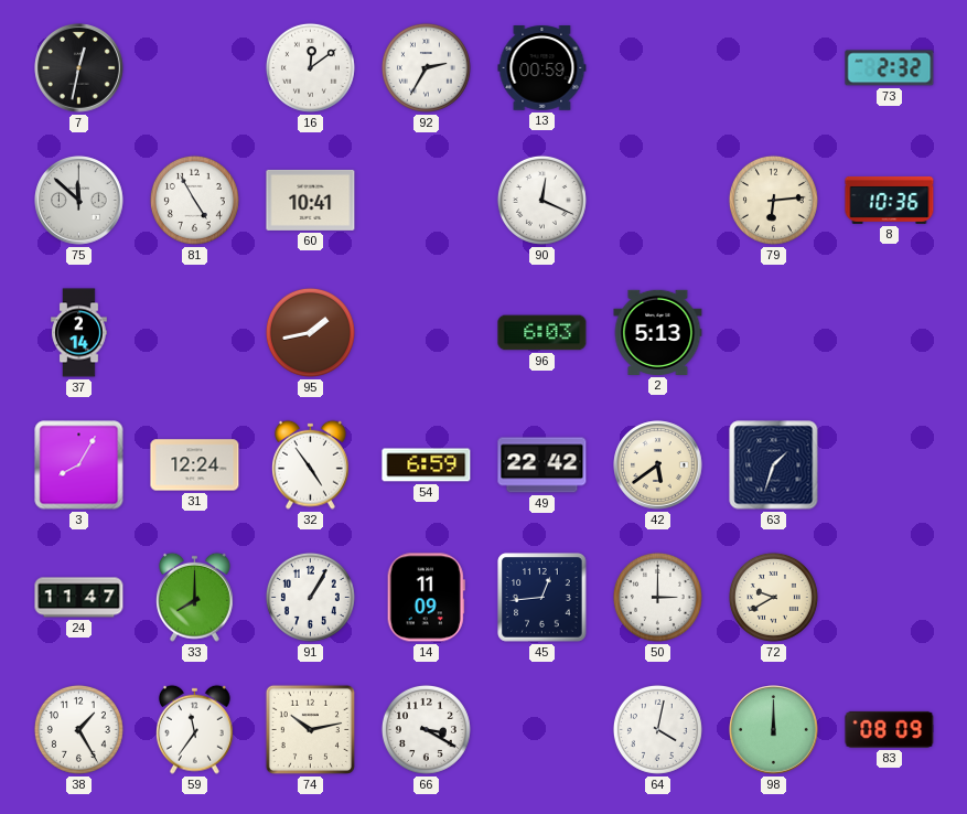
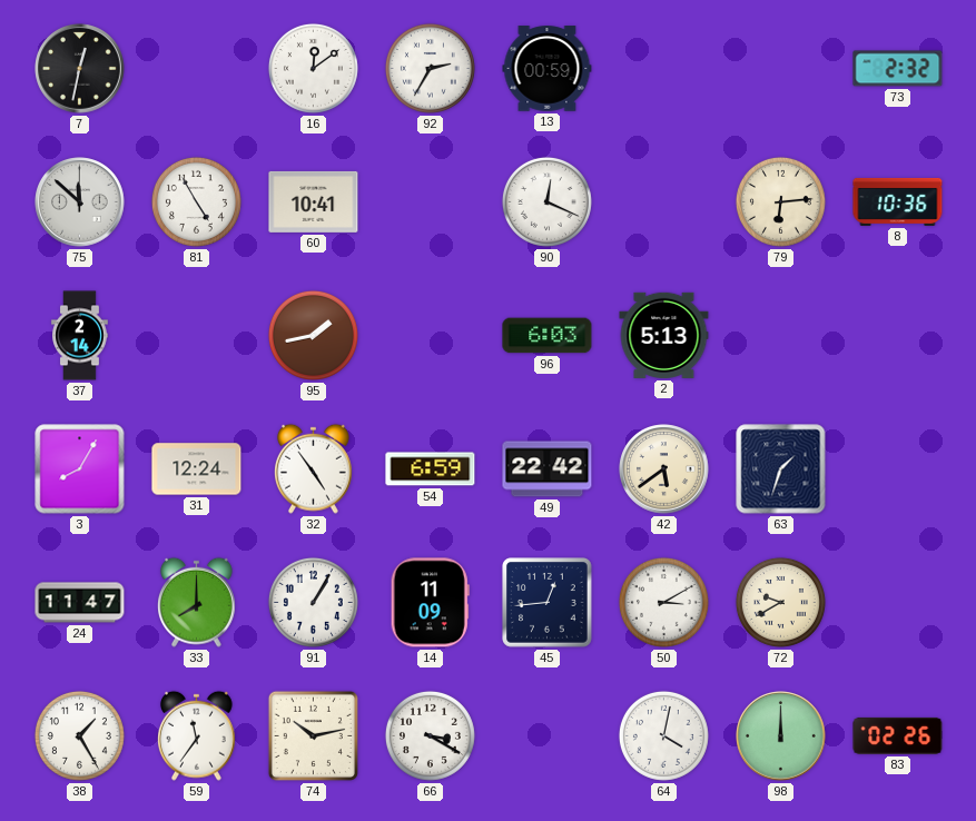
50: 3:00 -> 3:10
83: 08:09 -> 02:26
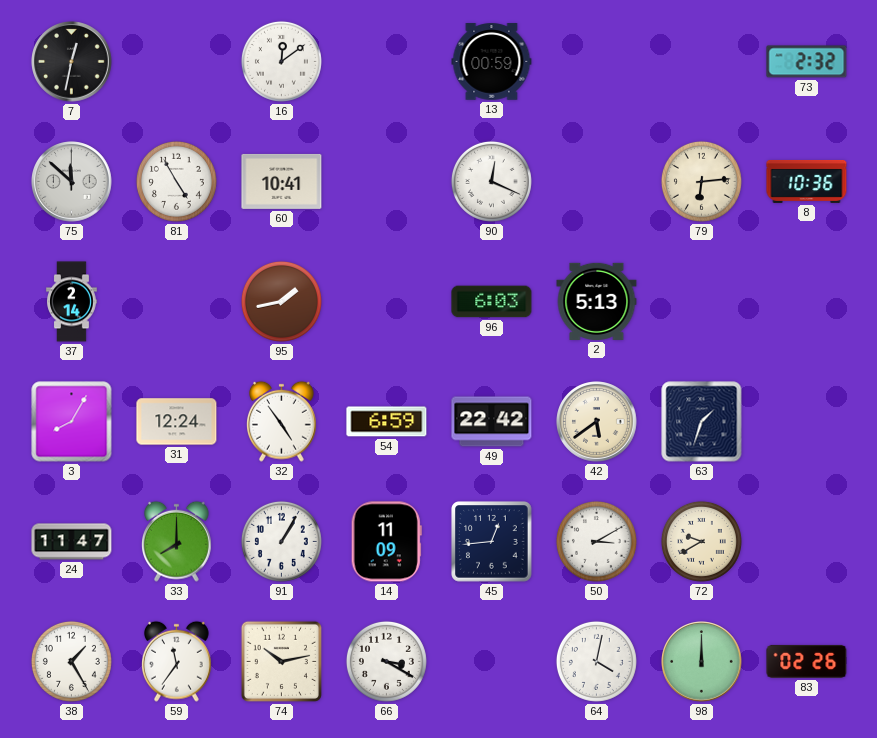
92: 2:35 -> none
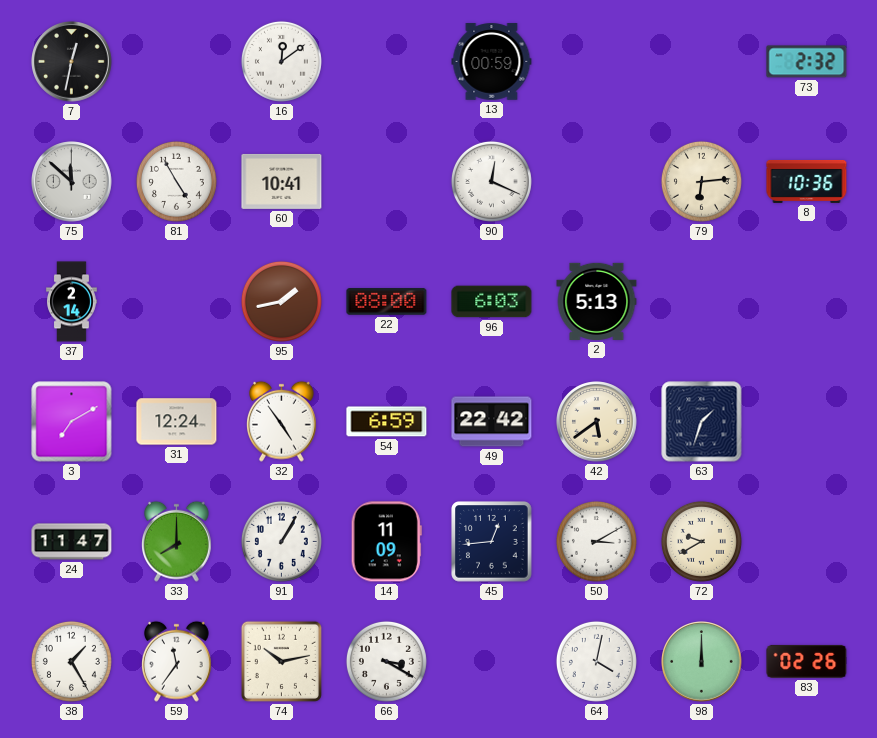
22: none -> 08:00
3: 8:05 -> 7:10
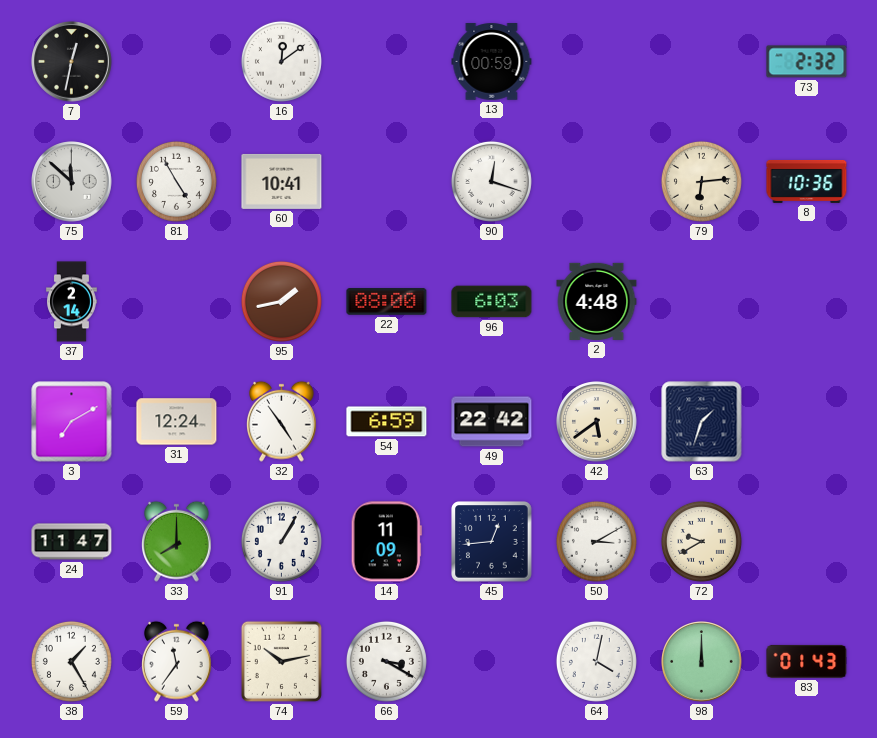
90: 12:19 -> 12:18
2: 5:13 -> 4:48
83: 02:26 -> 01:43
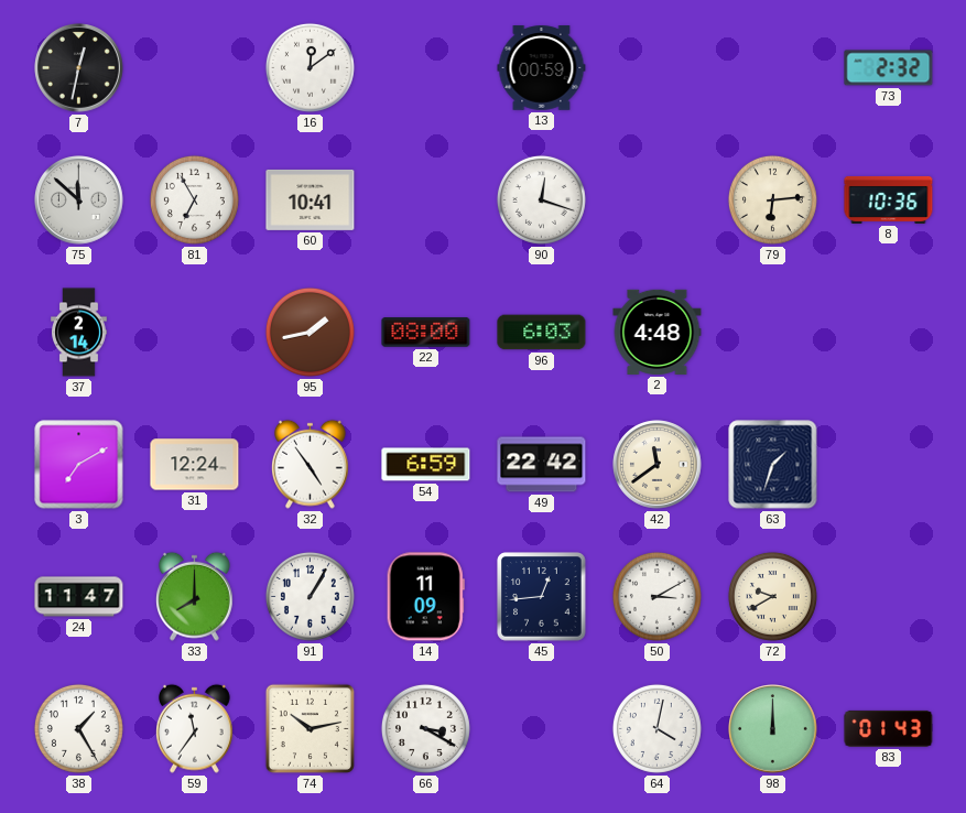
81: 4:55 -> 6:55
42: 5:39 -> 11:39
